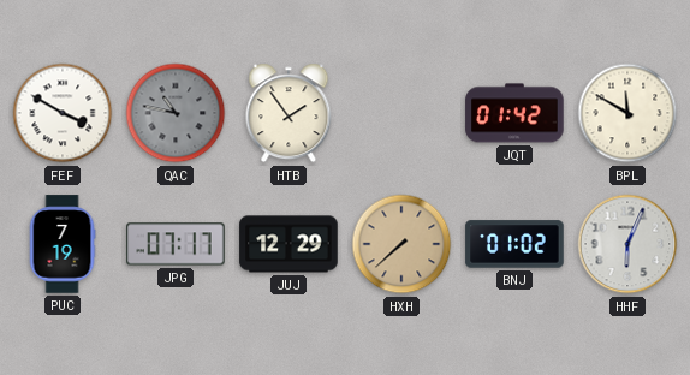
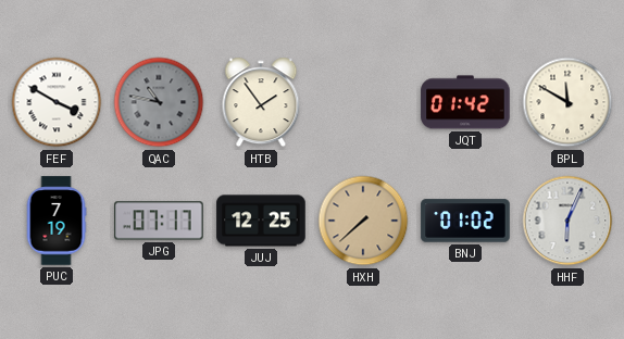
JUJ: 12:29 -> 12:25
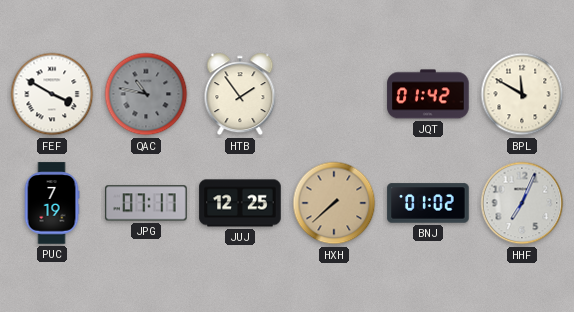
HHF: 6:04 -> 7:04
